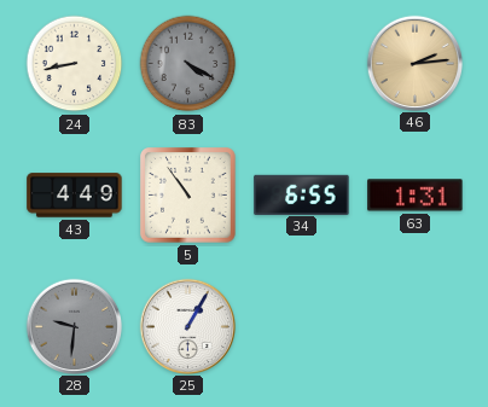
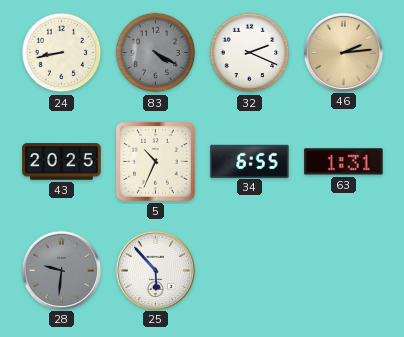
32: none -> 2:19
43: 4:49 -> 20:25
5: 10:54 -> 10:34
25: 1:05 -> 5:53
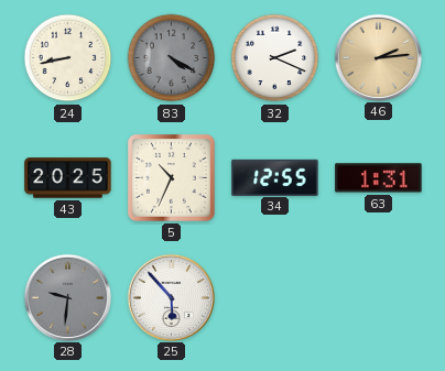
34: 6:55 -> 12:55
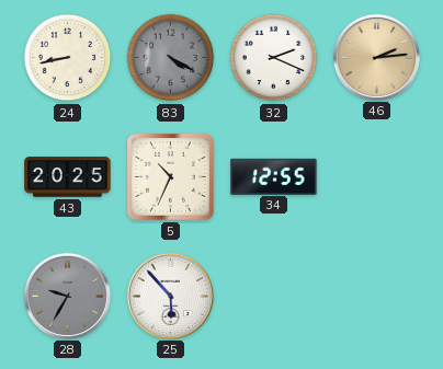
63: 1:31 -> none
28: 9:31 -> 9:35
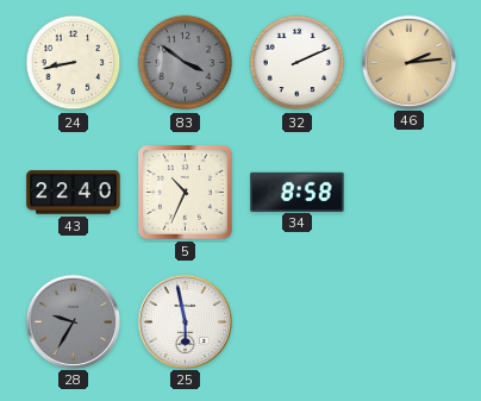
83: 4:20 -> 3:51
32: 2:19 -> 2:11
43: 20:25 -> 22:40
34: 12:55 -> 8:58
25: 5:53 -> 5:58
